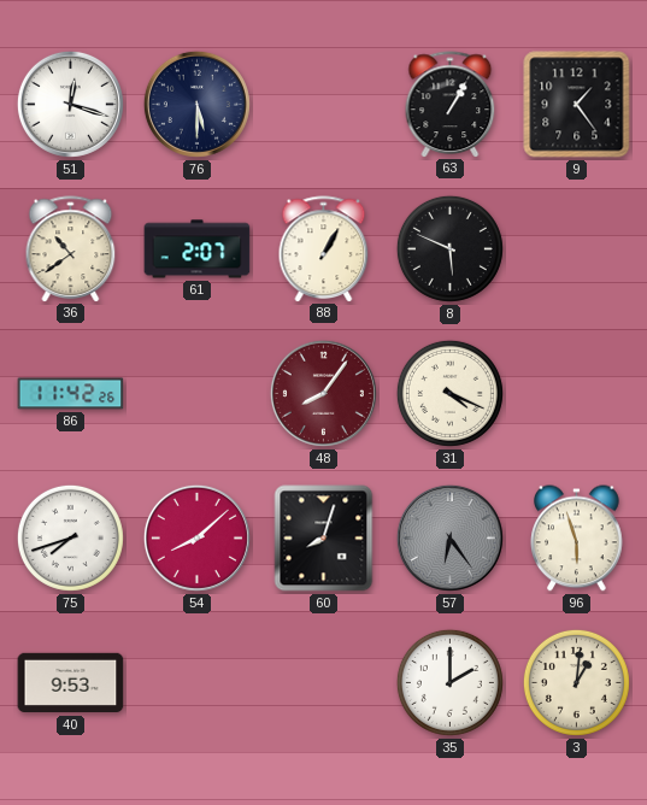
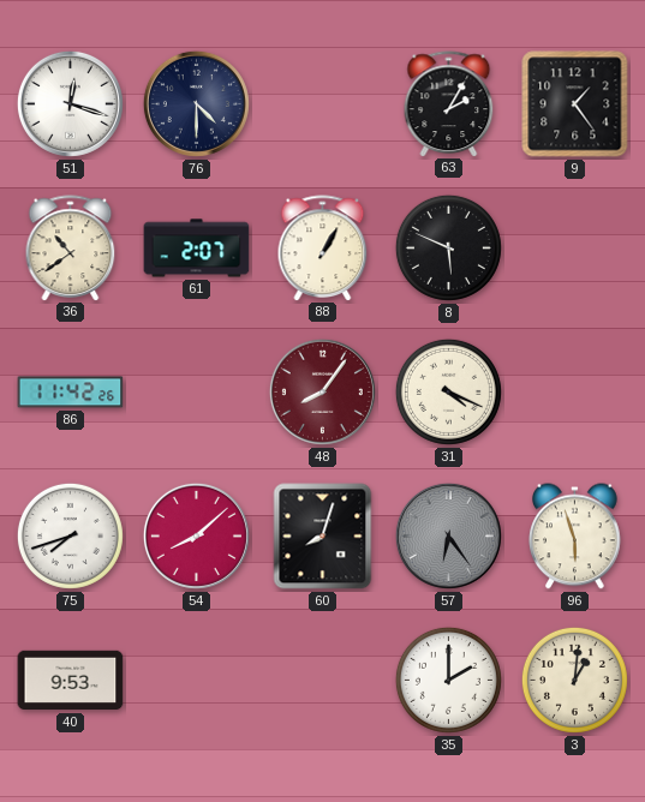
76: 5:30 -> 4:30
63: 1:05 -> 2:05
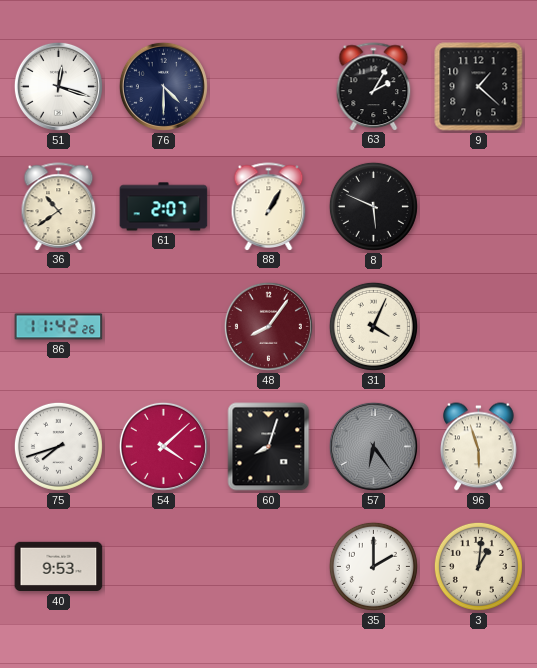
9: 1:24 -> 1:22
31: 4:19 -> 4:04
54: 8:08 -> 4:08
